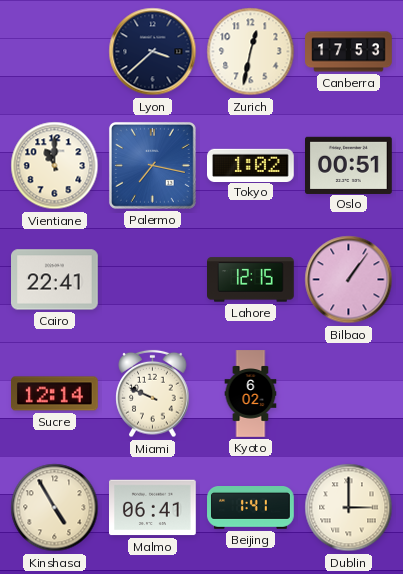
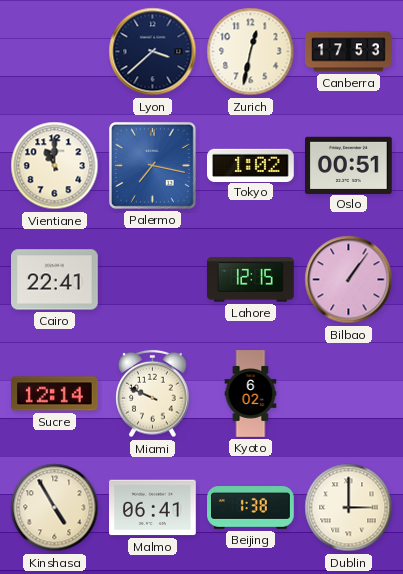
Beijing: 1:41 -> 1:38
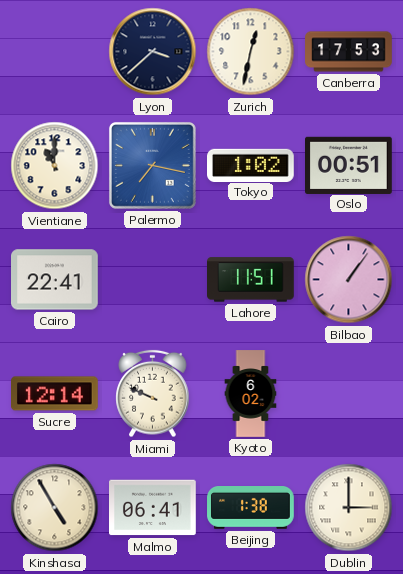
Lahore: 12:15 -> 11:51
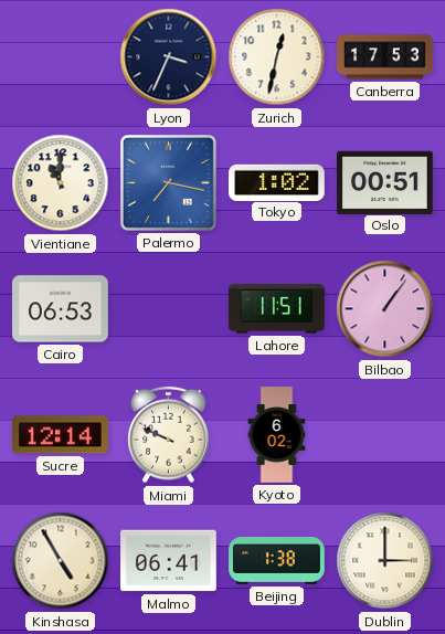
Lyon: 3:38 -> 3:34
Cairo: 22:41 -> 06:53
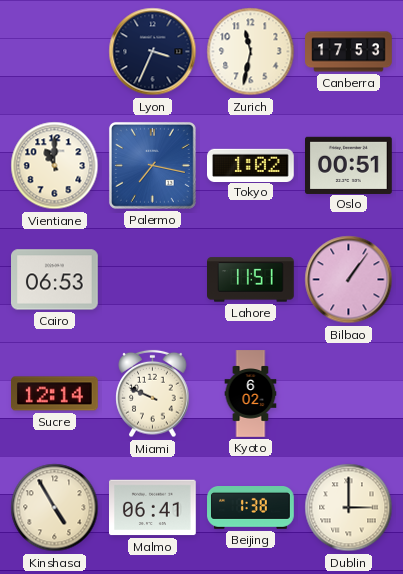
Zurich: 12:32 -> 11:32
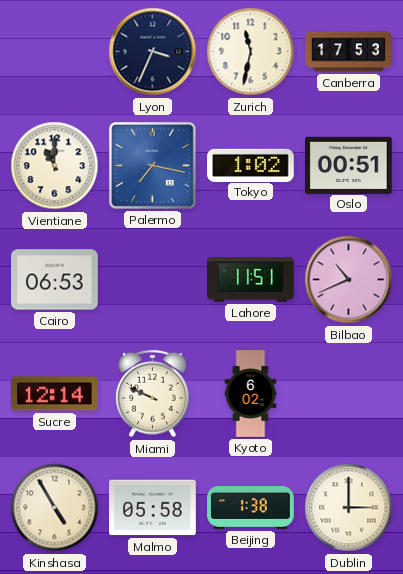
Bilbao: 1:06 -> 10:41
Malmo: 06:41 -> 05:58
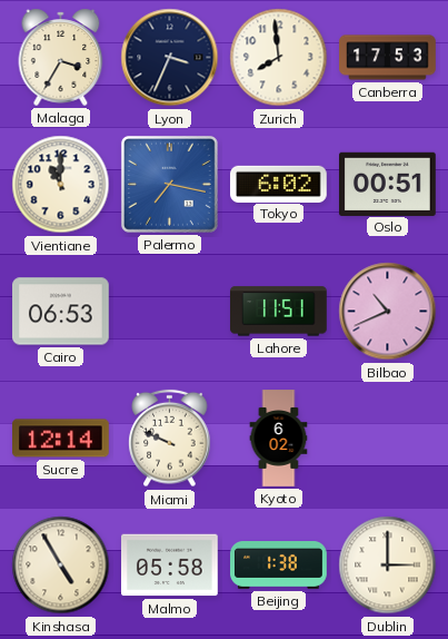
Malaga: none -> 3:35
Zurich: 11:32 -> 7:59
Tokyo: 1:02 -> 6:02
